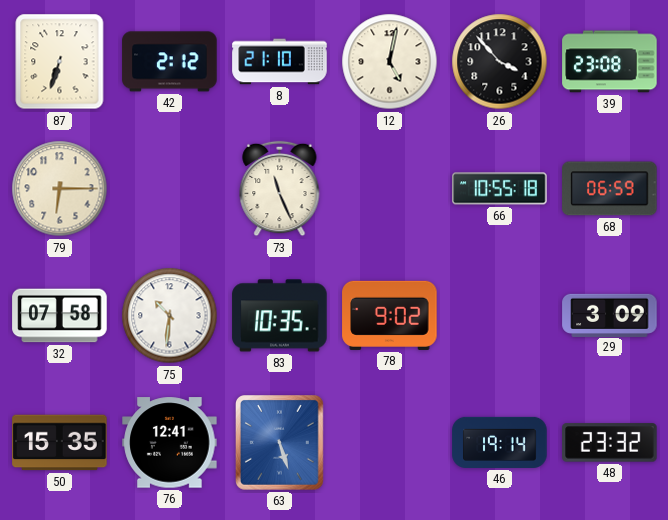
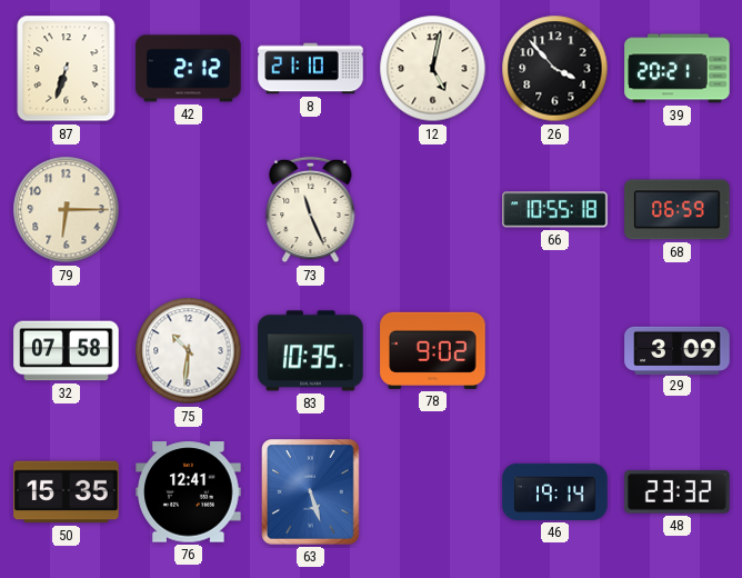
39: 23:08 -> 20:21
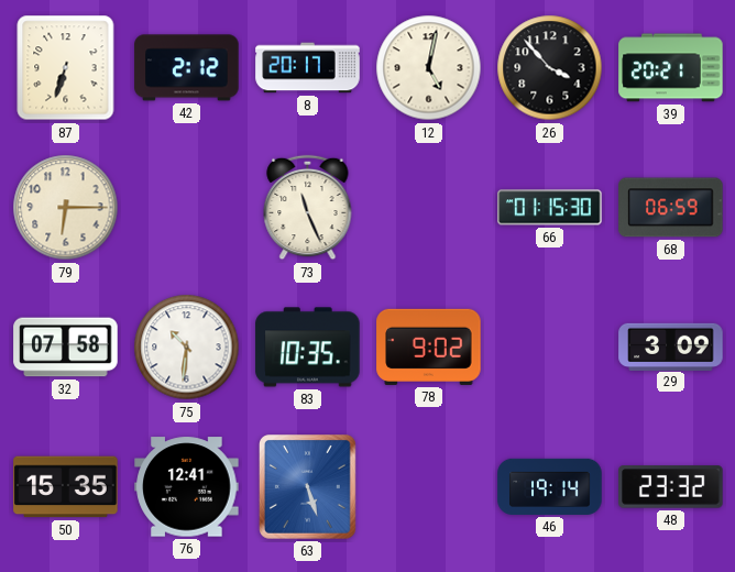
8: 21:10 -> 20:17
66: 10:55 -> 01:15
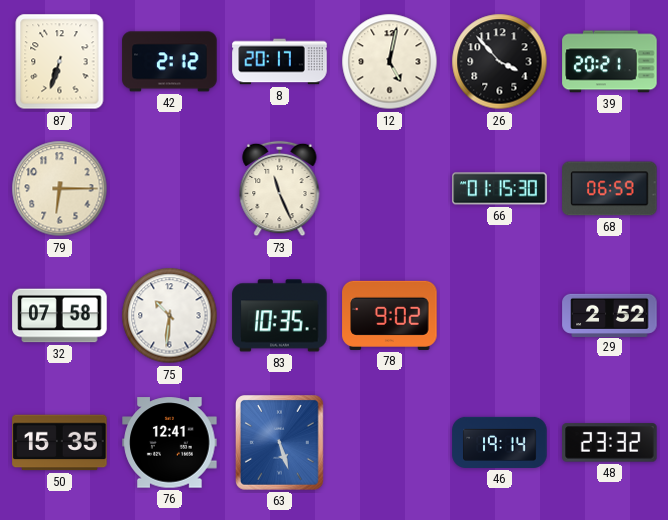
29: 3:09 -> 2:52
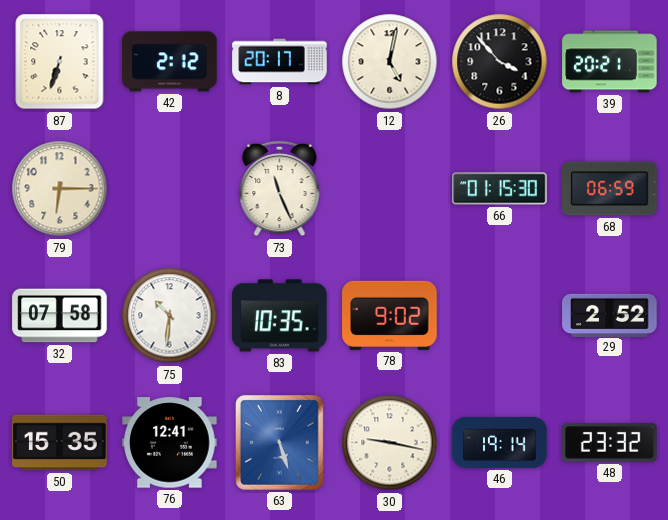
30: none -> 9:17
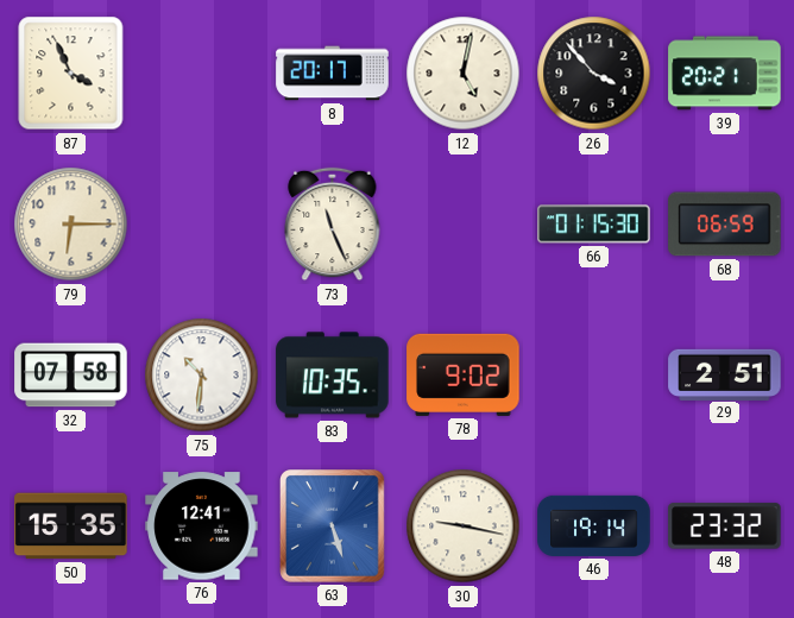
87: 6:33 -> 3:56
42: 2:12 -> none
29: 2:52 -> 2:51
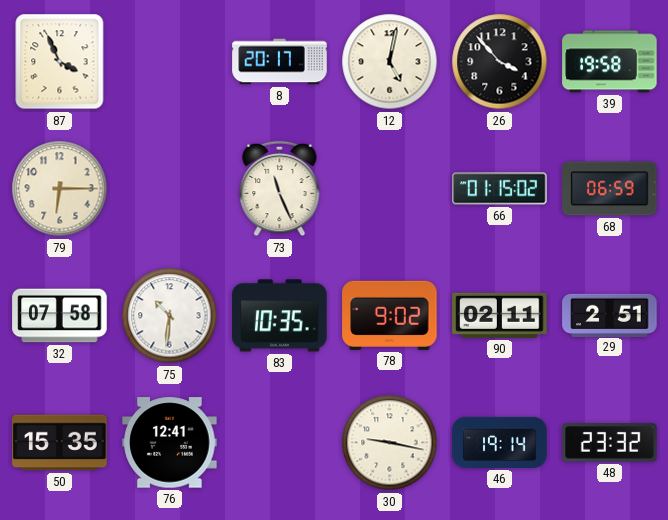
39: 20:21 -> 19:58
66: 01:15:30 -> 01:15:02
90: none -> 02:11
63: 5:27 -> none
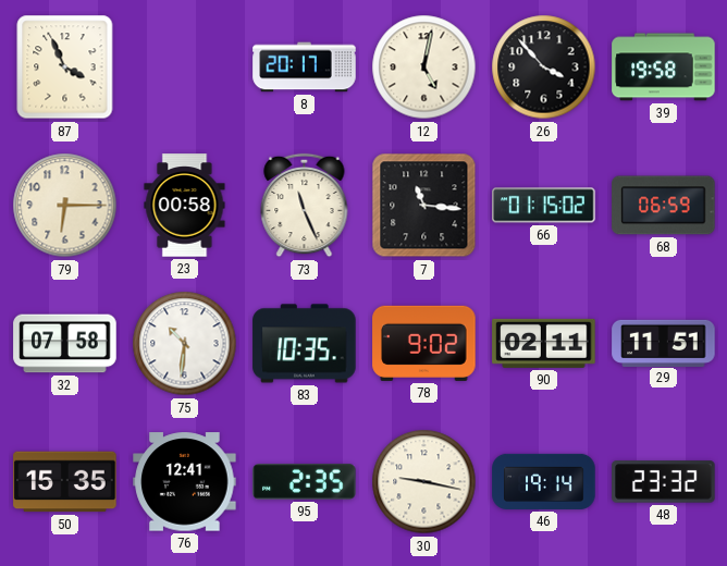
23: none -> 00:58
7: none -> 11:16
29: 2:51 -> 11:51
95: none -> 2:35
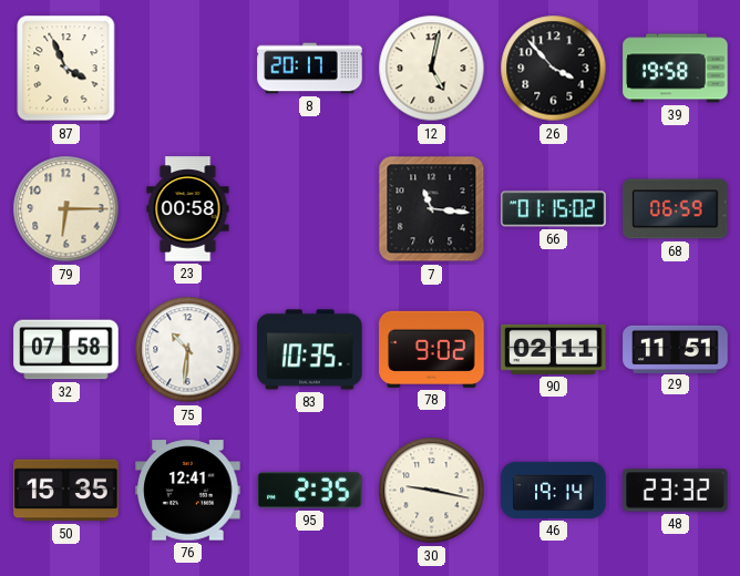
73: 11:26 -> none
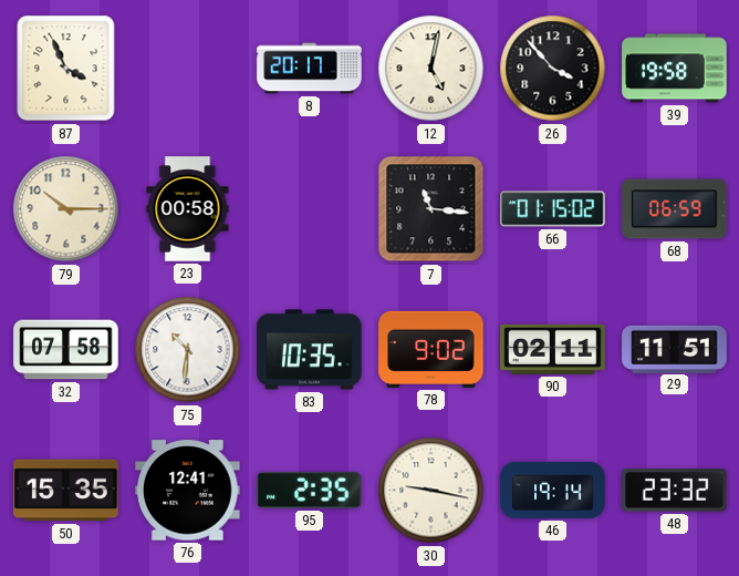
79: 6:15 -> 10:15
